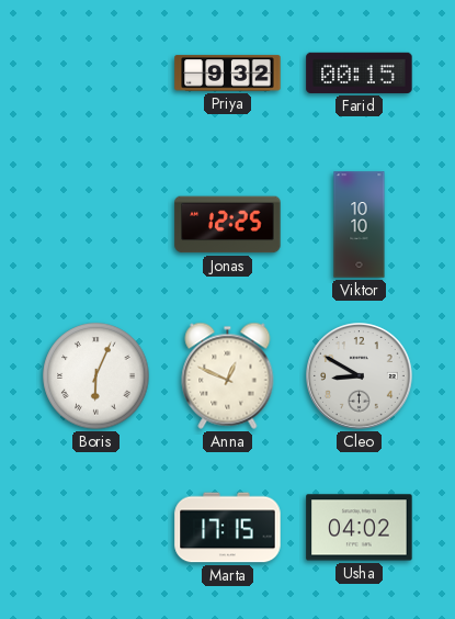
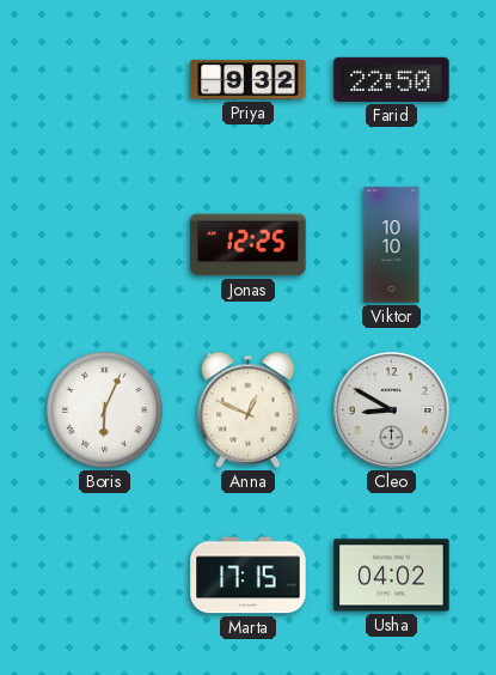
Farid: 00:15 -> 22:50
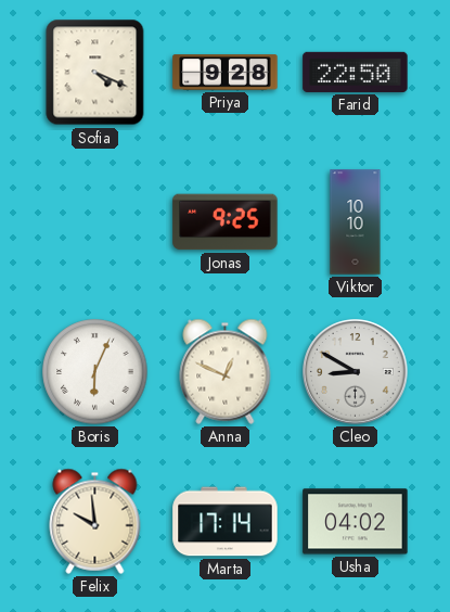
Sofia: none -> 4:19
Priya: 9:32 -> 9:28
Jonas: 12:25 -> 9:25
Felix: none -> 9:59
Marta: 17:15 -> 17:14
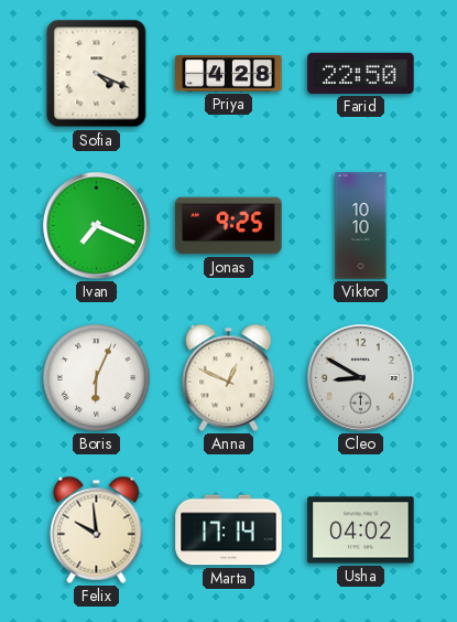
Priya: 9:28 -> 4:28
Ivan: none -> 7:19
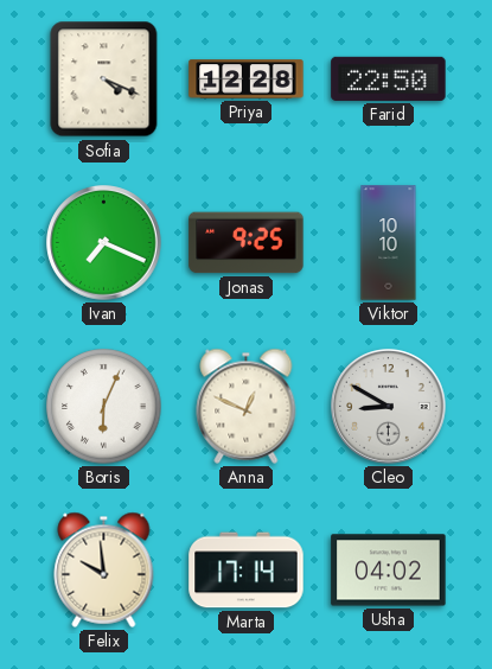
Priya: 4:28 -> 12:28
